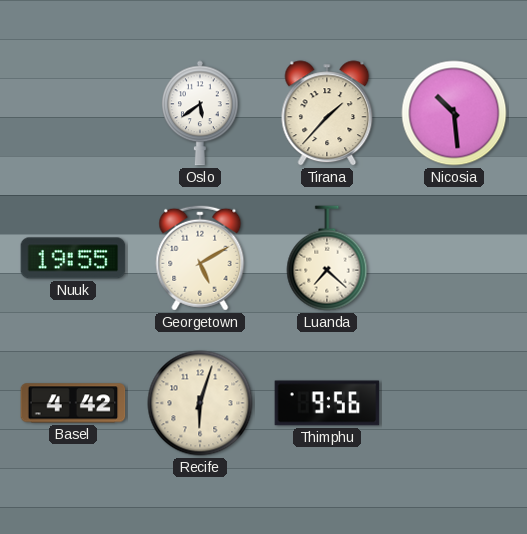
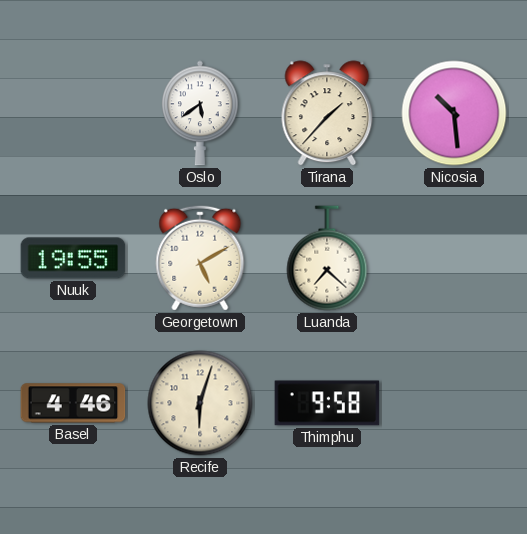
Basel: 4:42 -> 4:46
Thimphu: 9:56 -> 9:58
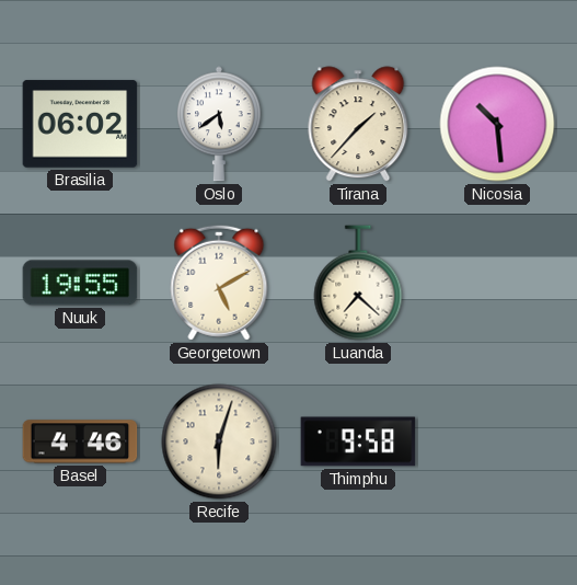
Brasilia: none -> 06:02
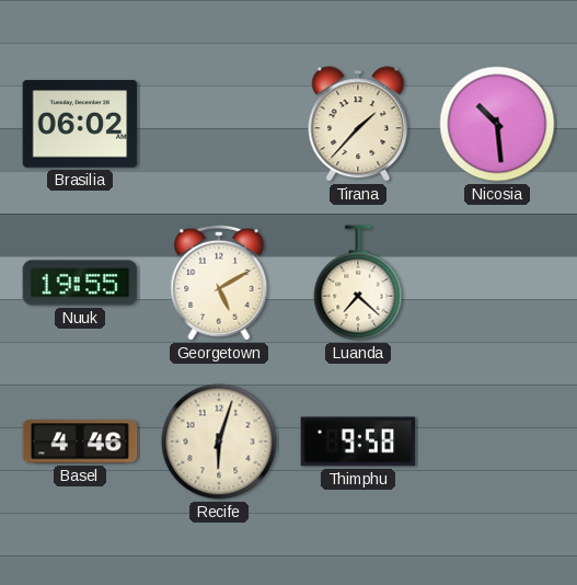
Oslo: 5:39 -> none
